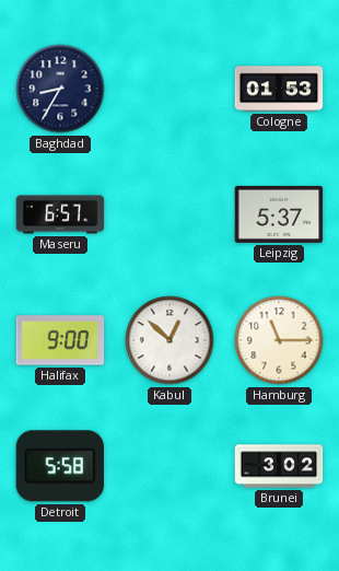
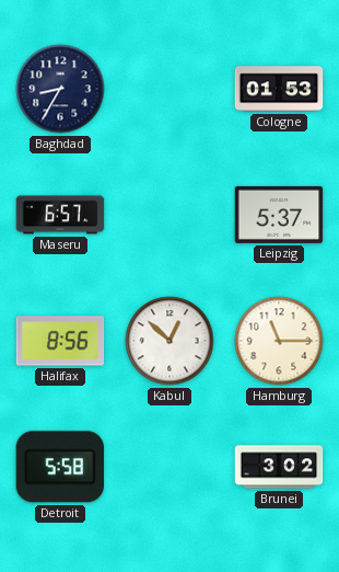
Halifax: 9:00 -> 8:56
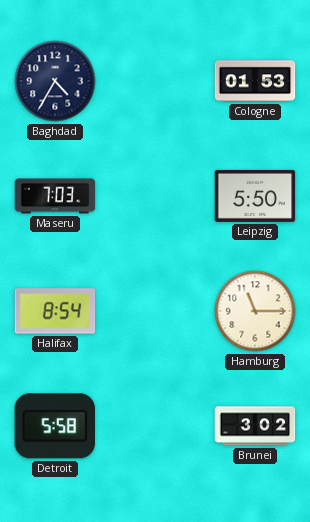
Baghdad: 8:35 -> 4:35
Maseru: 6:57 -> 7:03
Leipzig: 5:37 -> 5:50
Halifax: 8:56 -> 8:54
Kabul: 12:52 -> none
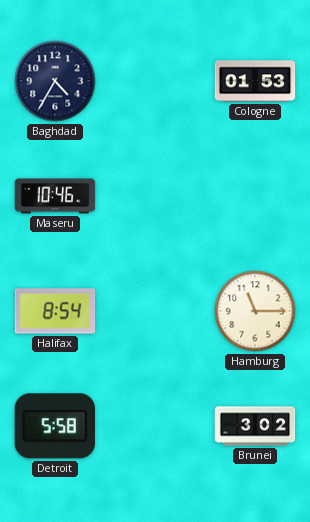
Maseru: 7:03 -> 10:46
Leipzig: 5:50 -> none
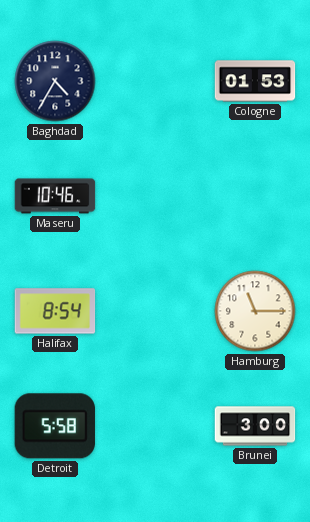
Brunei: 3:02 -> 3:00
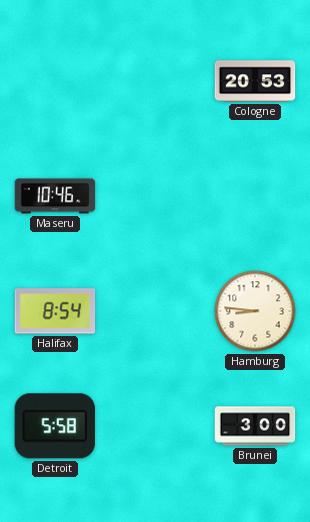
Baghdad: 4:35 -> none
Cologne: 01:53 -> 20:53
Hamburg: 11:15 -> 8:46
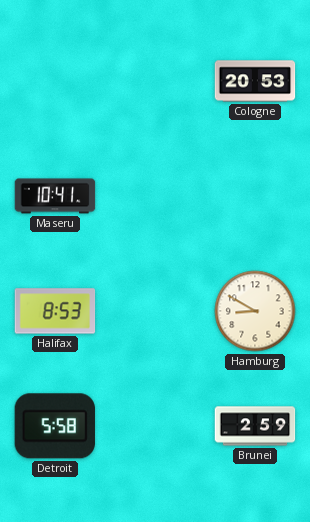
Maseru: 10:46 -> 10:41
Halifax: 8:54 -> 8:53
Hamburg: 8:46 -> 8:50
Brunei: 3:00 -> 2:59
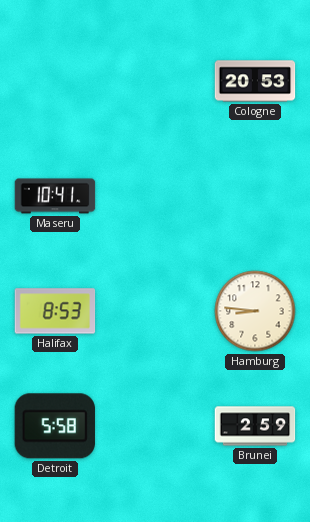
Hamburg: 8:50 -> 8:46
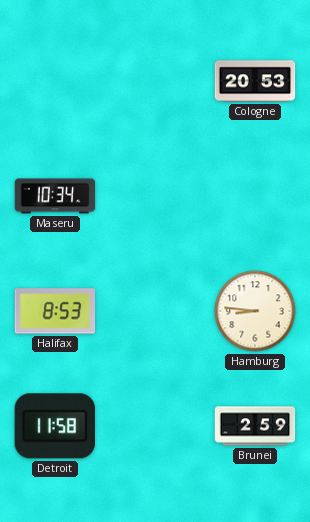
Maseru: 10:41 -> 10:34
Detroit: 5:58 -> 11:58
